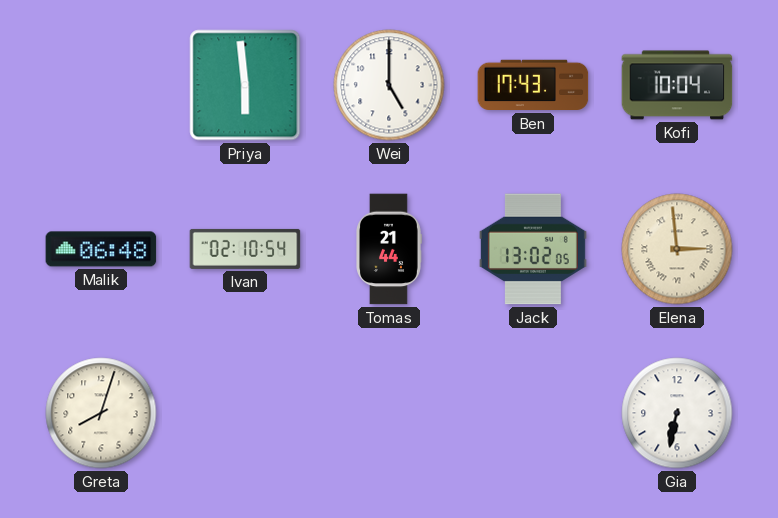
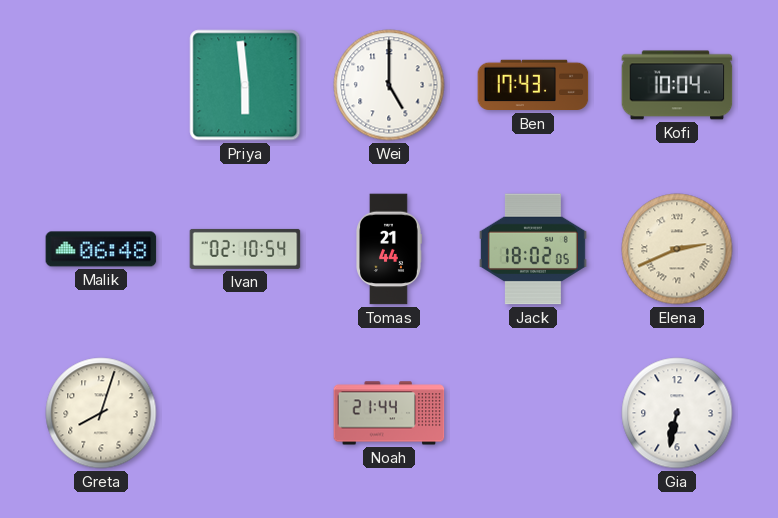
Jack: 13:02 -> 18:02
Elena: 2:59 -> 2:41
Noah: none -> 21:44
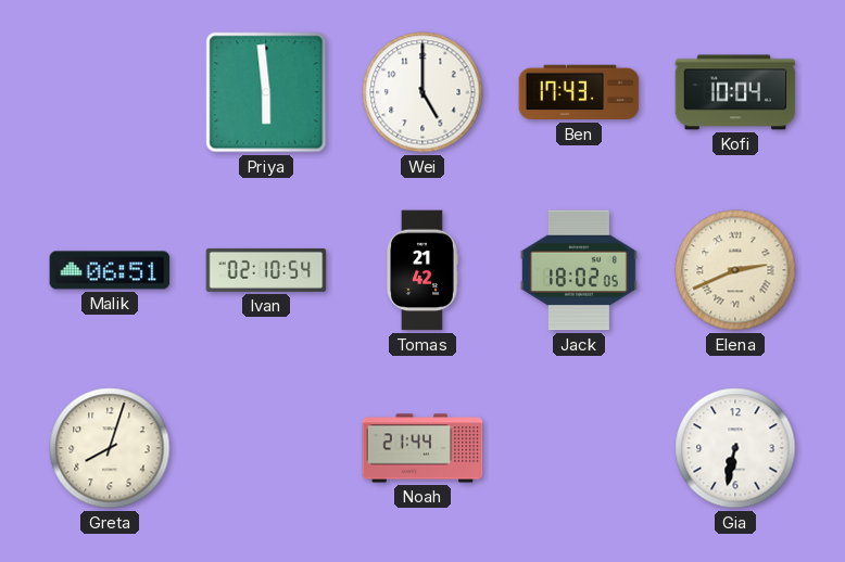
Malik: 06:48 -> 06:51
Tomas: 21:44 -> 21:42
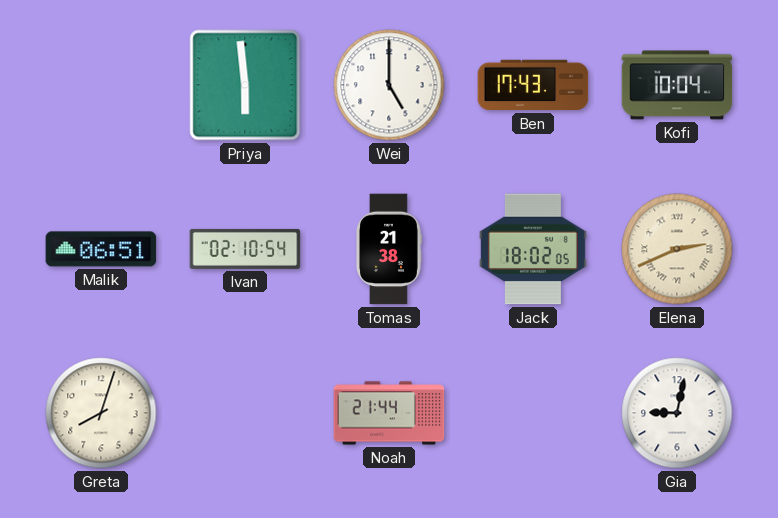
Tomas: 21:42 -> 21:38
Gia: 6:32 -> 9:02
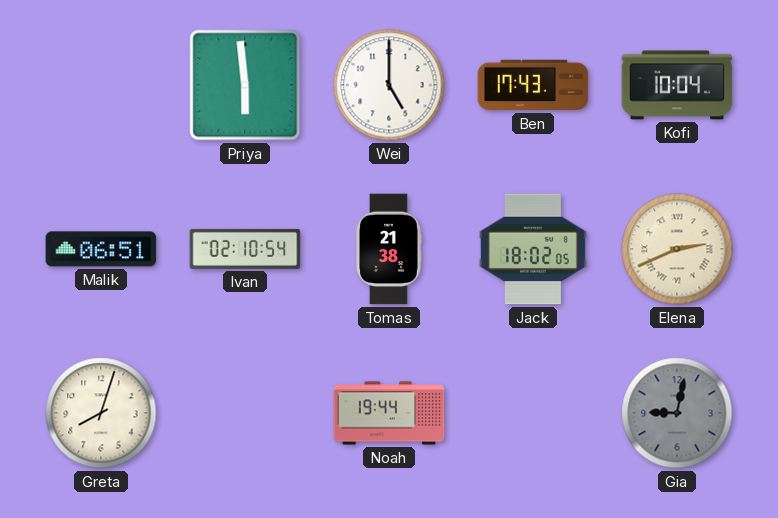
Noah: 21:44 -> 19:44
Gia dial: white -> grey
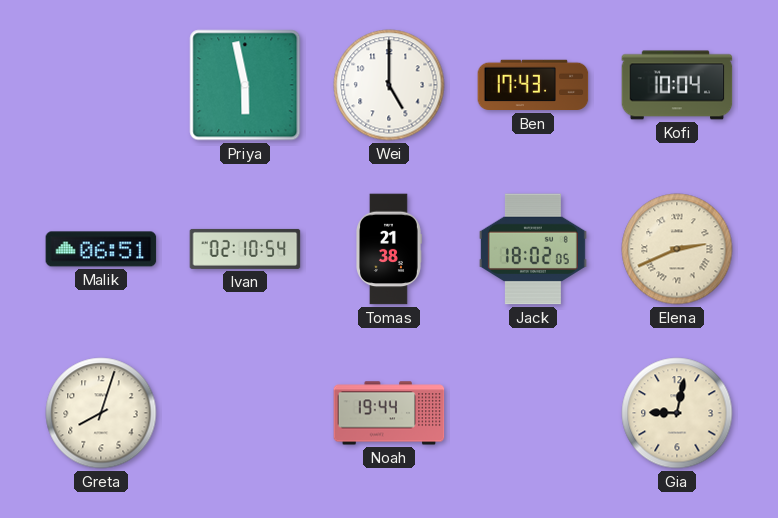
Priya: 5:59 -> 5:58
Gia dial: grey -> cream
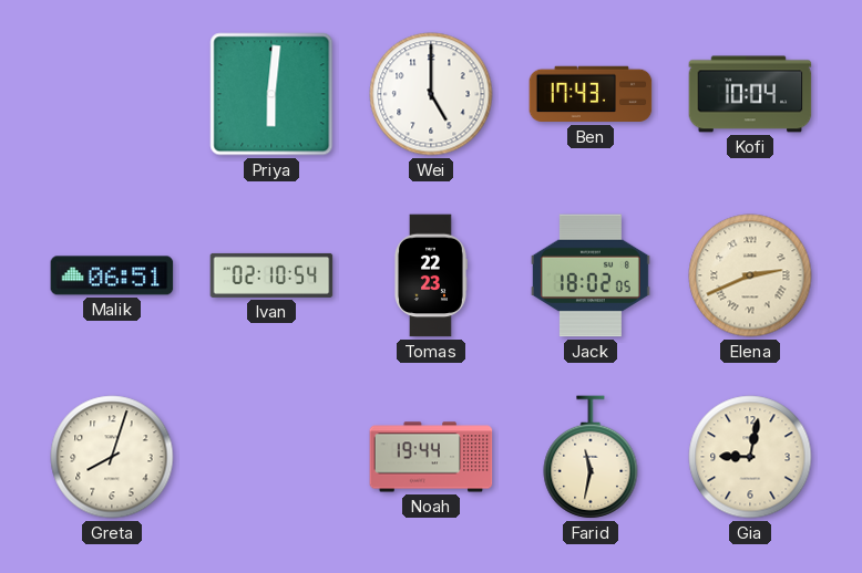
Priya: 5:58 -> 6:01
Tomas: 21:38 -> 22:23
Farid: none -> 11:32
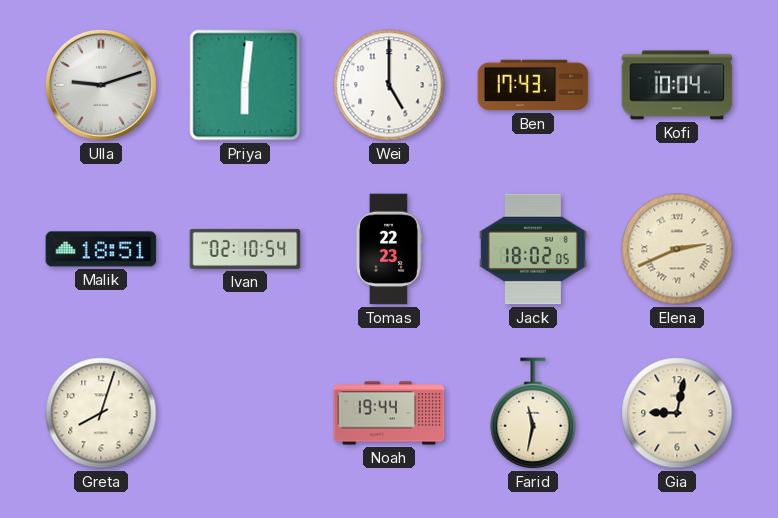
Ulla: none -> 9:12
Malik: 06:51 -> 18:51
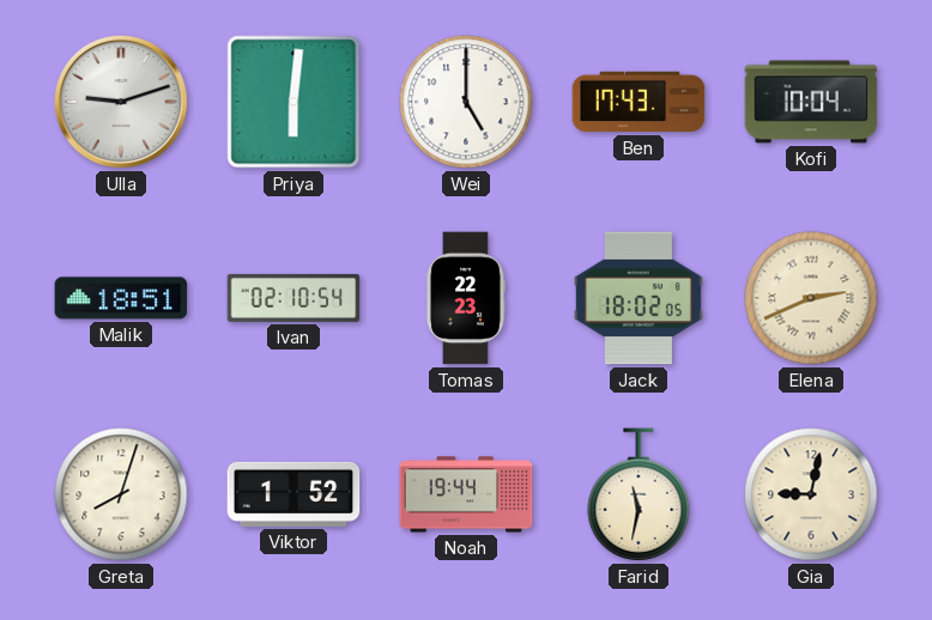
Viktor: none -> 1:52
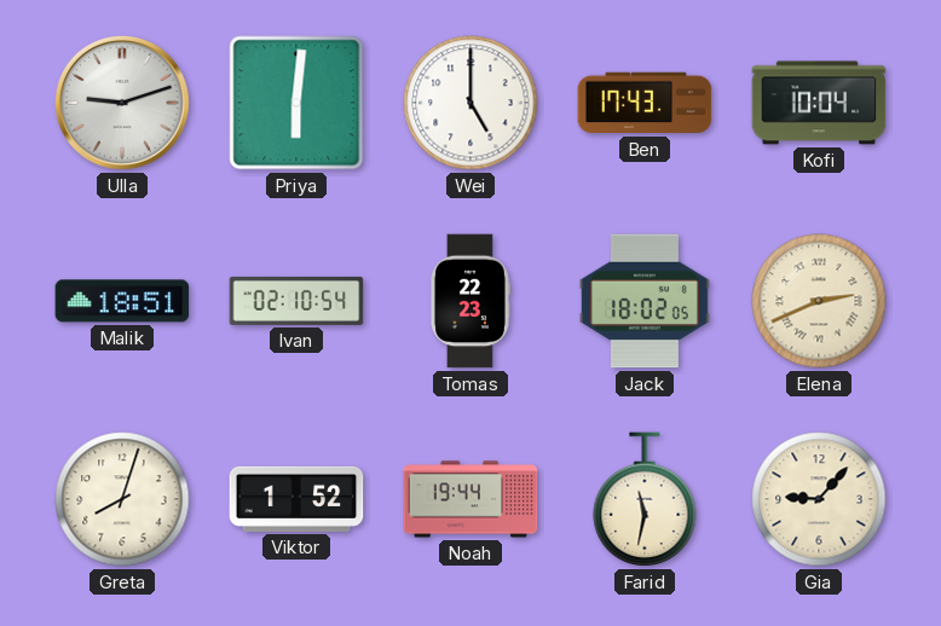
Gia: 9:02 -> 9:07
